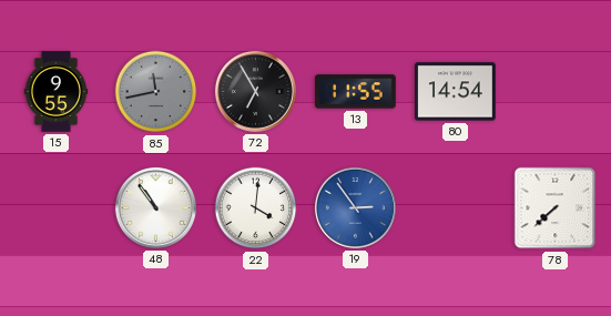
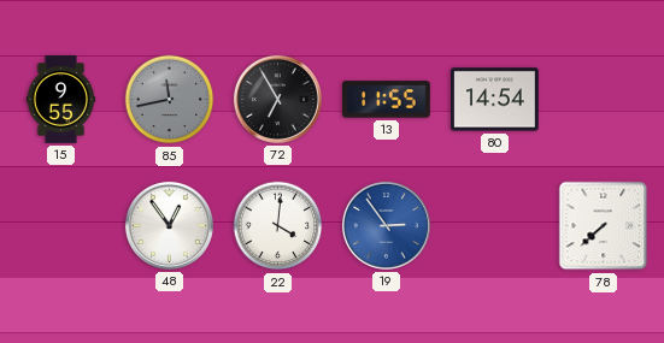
48: 10:54 -> 12:54
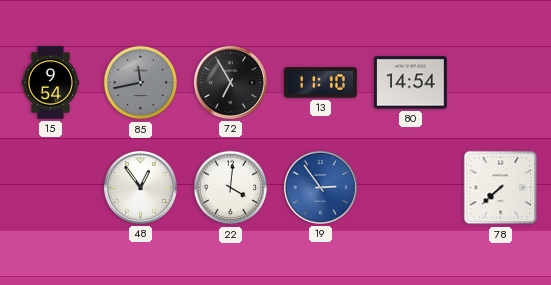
15: 9:55 -> 9:54
13: 11:55 -> 11:10
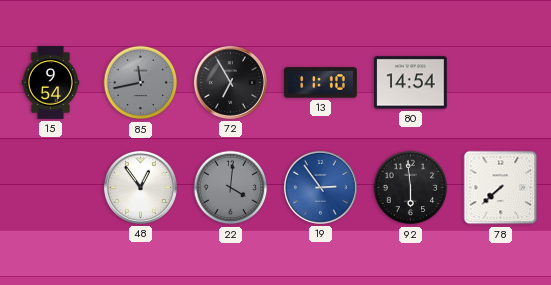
22 dial: white -> grey
92: none -> 5:59
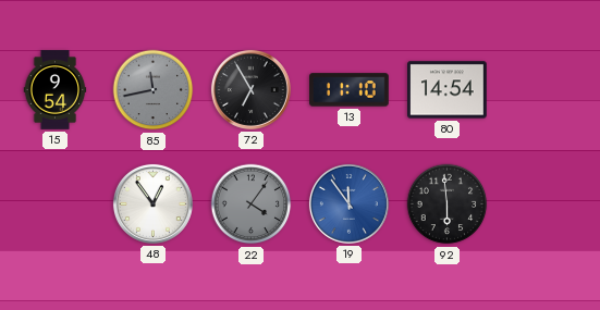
22: 4:01 -> 4:06
19: 2:54 -> 11:54
78: 7:38 -> none
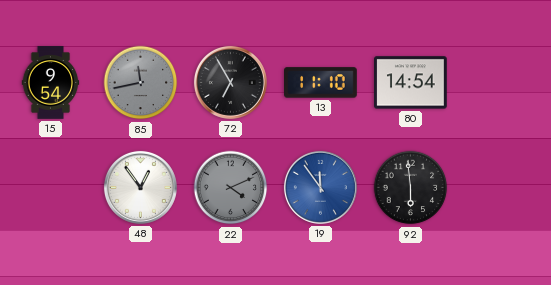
22: 4:06 -> 4:11
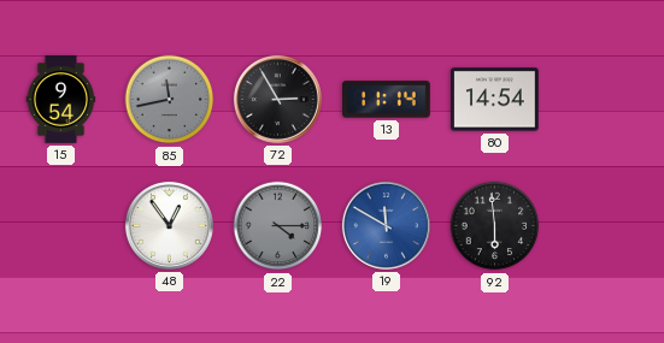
72: 6:55 -> 2:55
13: 11:10 -> 11:14
22: 4:11 -> 4:15
19: 11:54 -> 11:50
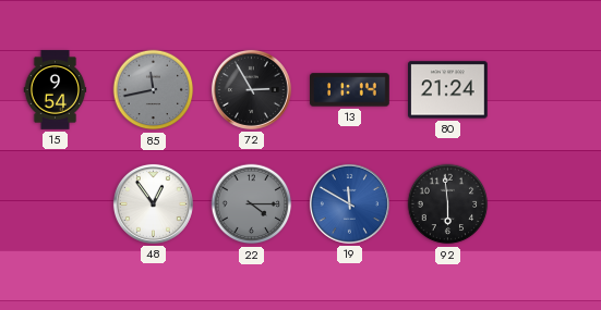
80: 14:54 -> 21:24
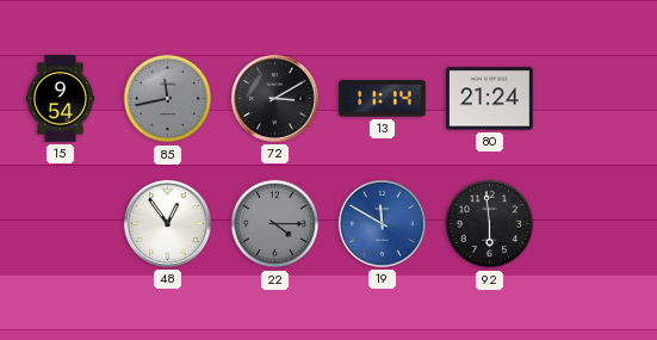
72: 2:55 -> 3:10
